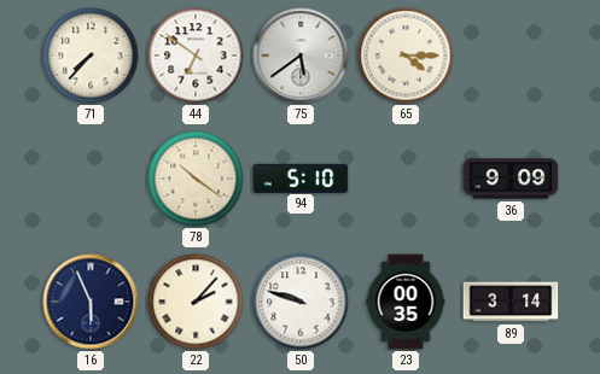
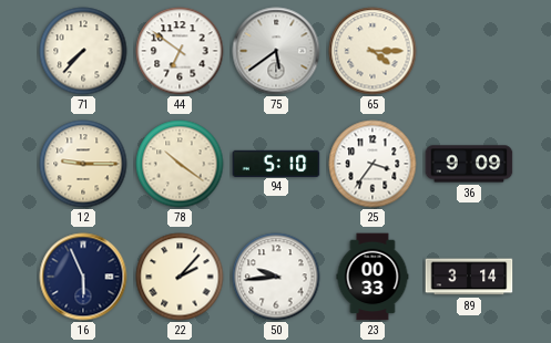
12: none -> 9:15
25: none -> 3:36
50: 9:48 -> 9:44
23: 00:35 -> 00:33
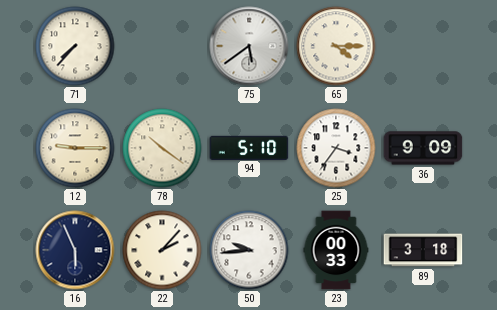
44: 6:51 -> none
89: 3:14 -> 3:18
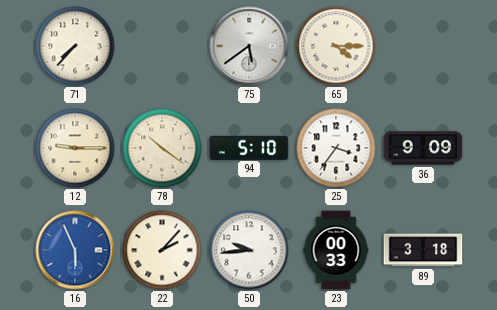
16 dial: navy -> blue
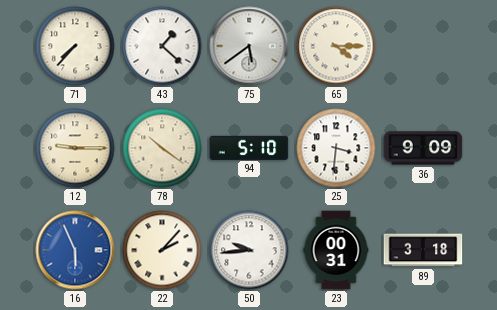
43: none -> 1:22
25: 3:36 -> 3:31
23: 00:33 -> 00:31
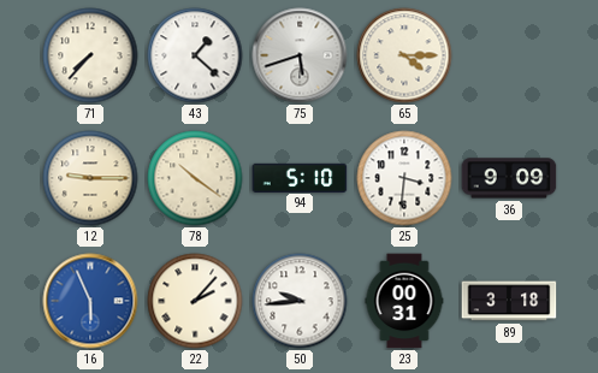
75: 5:39 -> 5:42
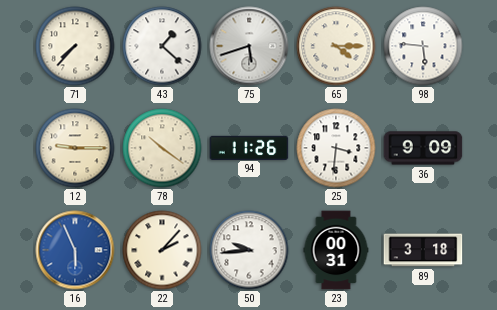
98: none -> 5:46
94: 5:10 -> 11:26
